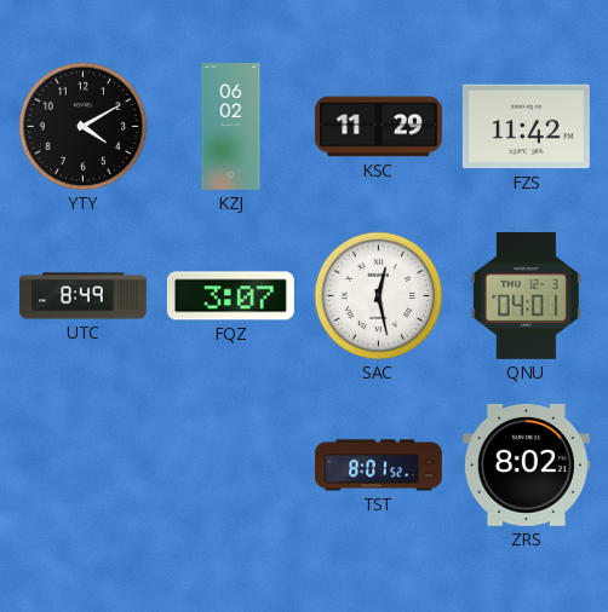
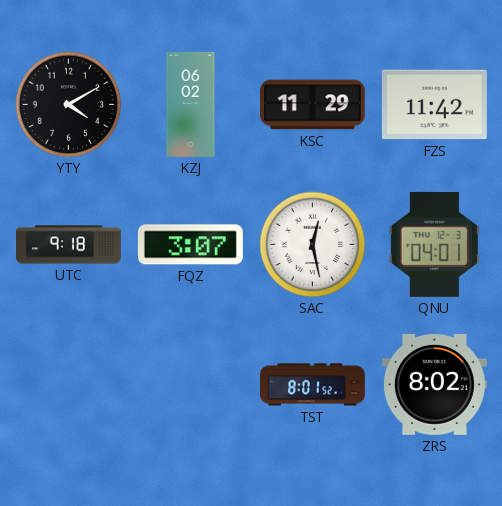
UTC: 8:49 -> 9:18
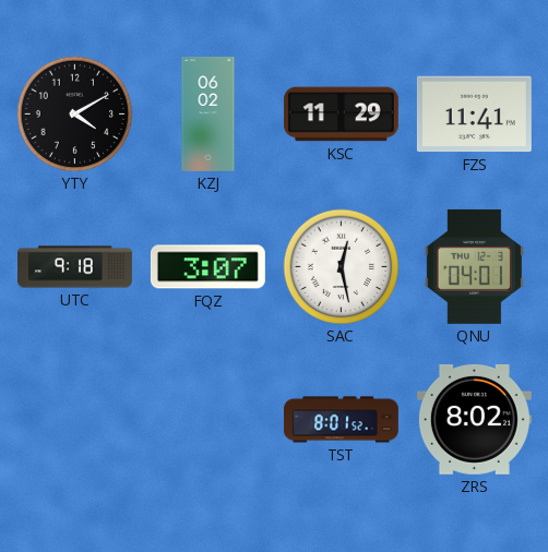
FZS: 11:42 -> 11:41
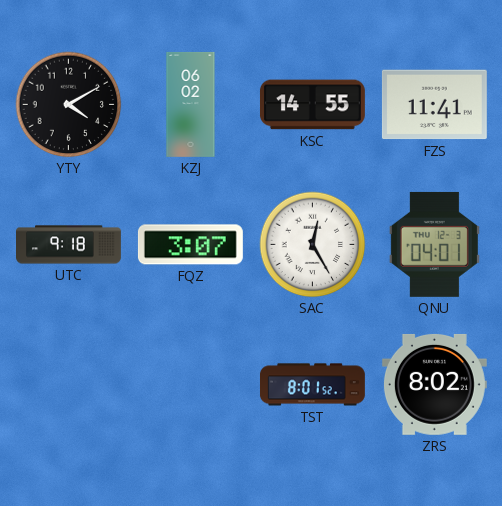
KSC: 11:29 -> 14:55
SAC: 12:28 -> 12:25
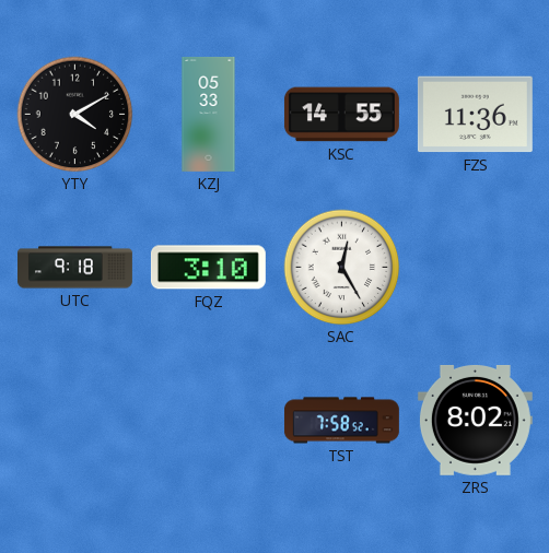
KZJ: 06:02 -> 05:33
FZS: 11:41 -> 11:36
FQZ: 3:07 -> 3:10
QNU: 04:01 -> none
TST: 8:01 -> 7:58
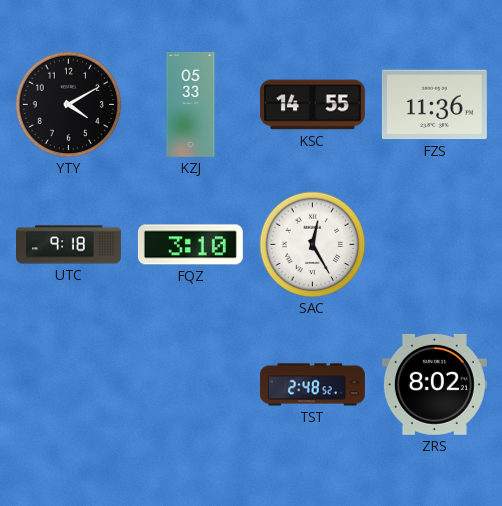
TST: 7:58 -> 2:48
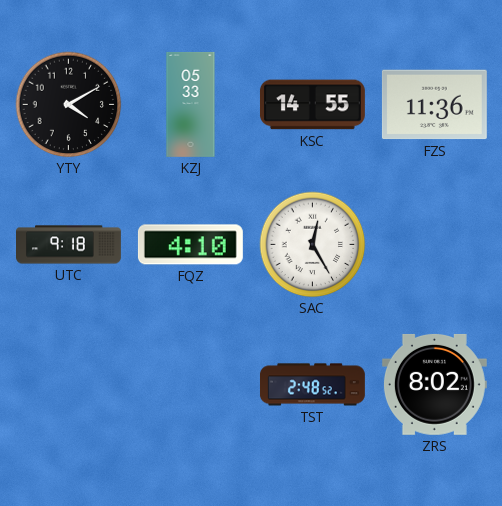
FQZ: 3:10 -> 4:10
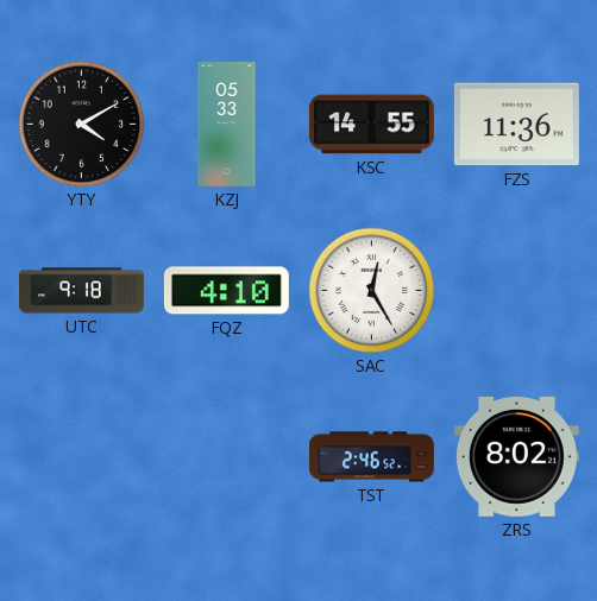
TST: 2:48 -> 2:46
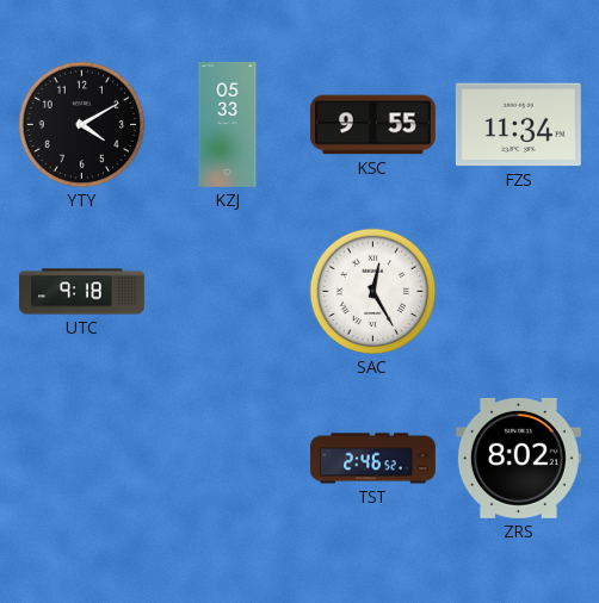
KSC: 14:55 -> 9:55
FZS: 11:36 -> 11:34
FQZ: 4:10 -> none
